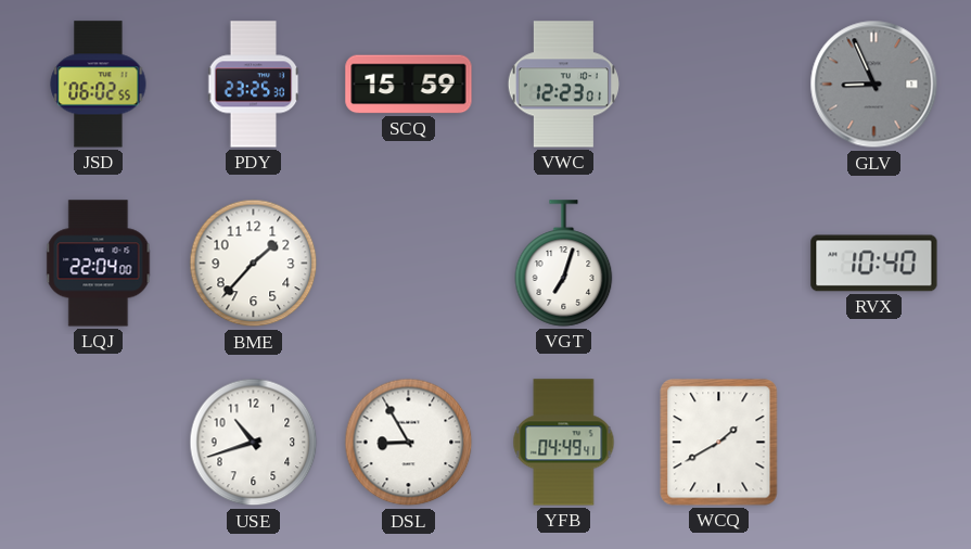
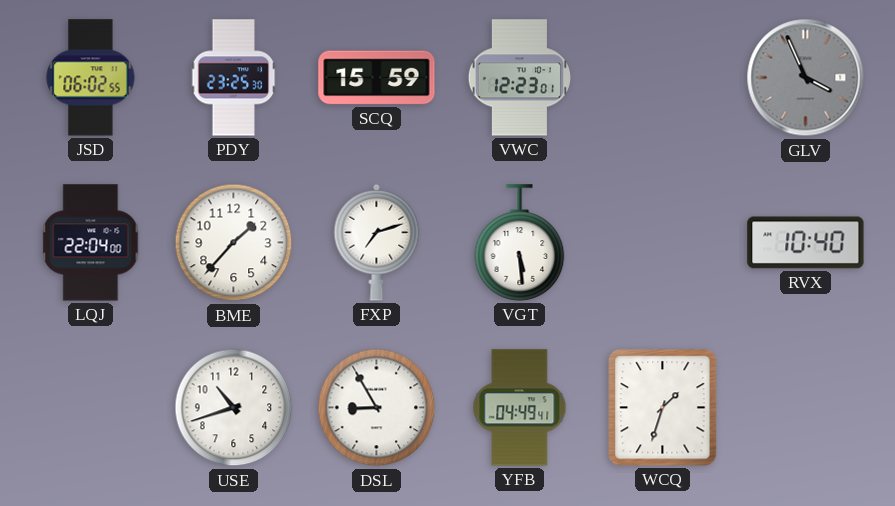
GLV: 8:56 -> 3:56
FXP: none -> 7:12
VGT: 7:03 -> 5:29
WCQ: 1:40 -> 1:33
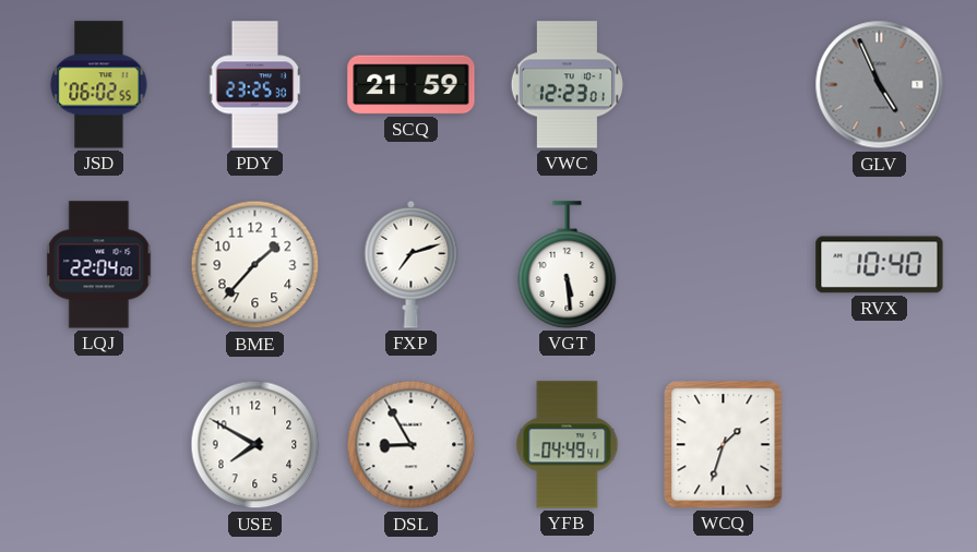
SCQ: 15:59 -> 21:59
GLV: 3:56 -> 4:56
USE: 10:42 -> 7:50
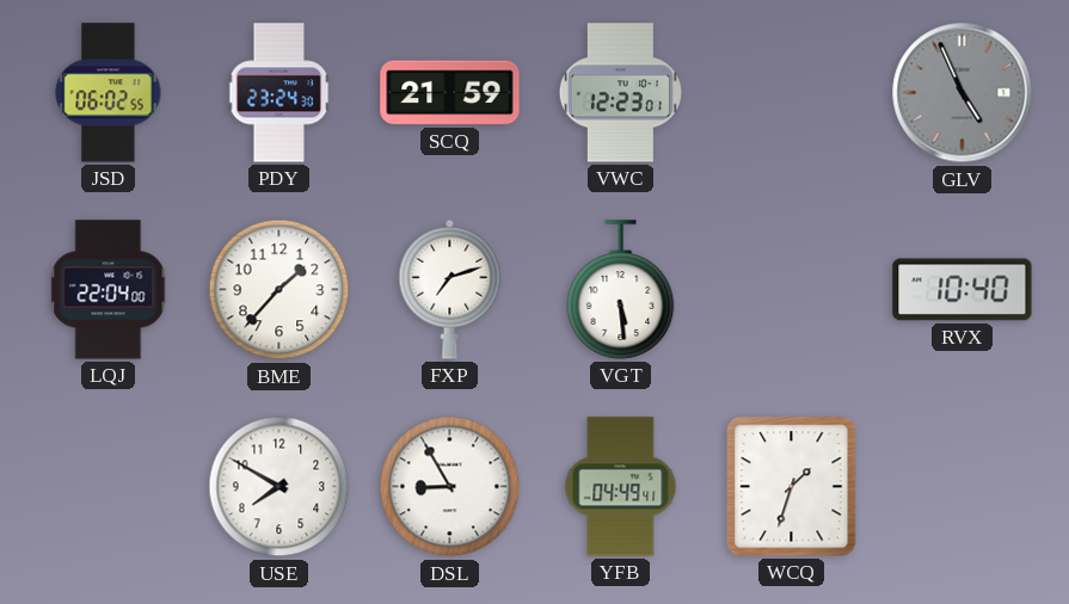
PDY: 23:25 -> 23:24
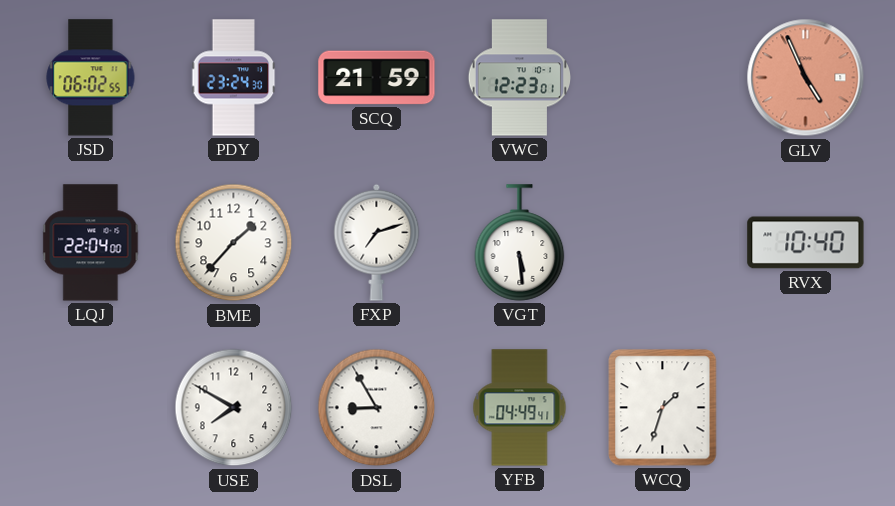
GLV dial: grey -> salmon
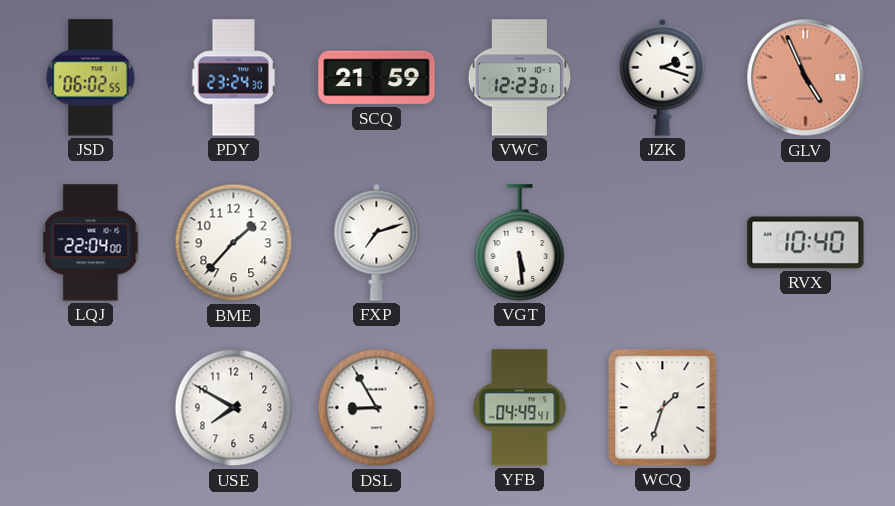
JZK: none -> 2:18
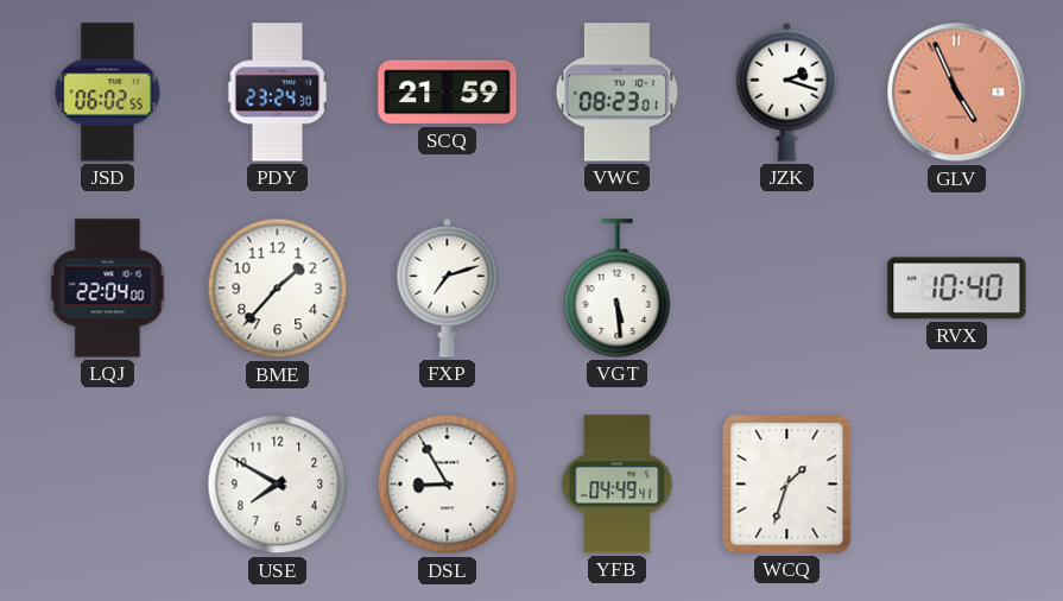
VWC: 12:23 -> 08:23
